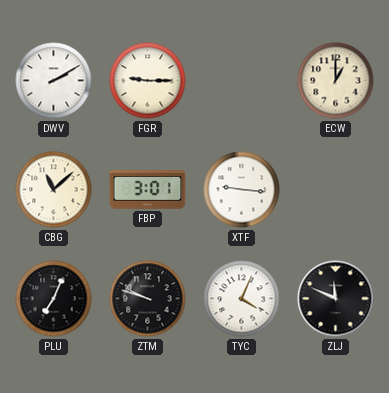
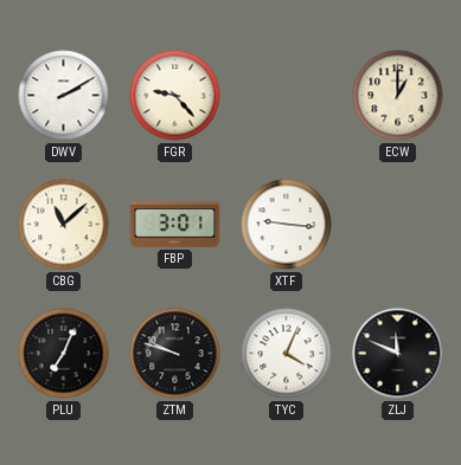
FGR: 9:15 -> 9:23
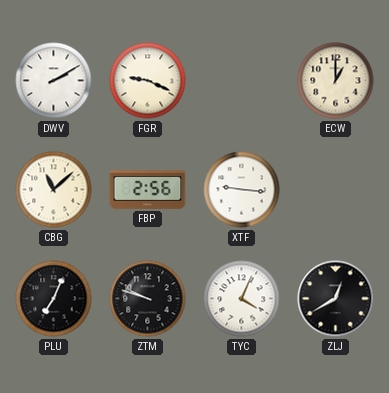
FGR: 9:23 -> 9:19
FBP: 3:01 -> 2:56
ZLJ: 11:49 -> 12:40
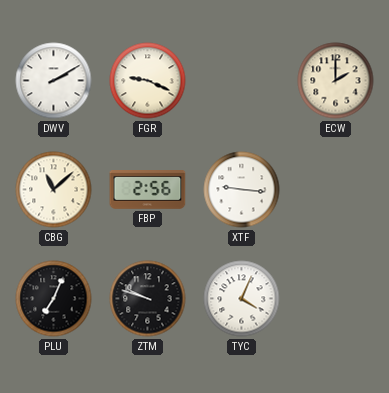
ECW: 1:00 -> 2:00
ZLJ: 12:40 -> none
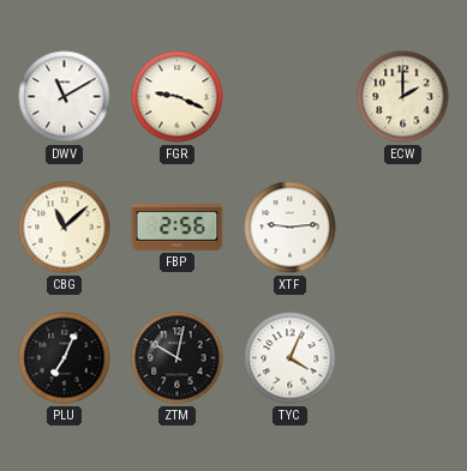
DWV: 2:10 -> 11:10
XTF: 9:16 -> 9:14
ZTM: 9:48 -> 10:02
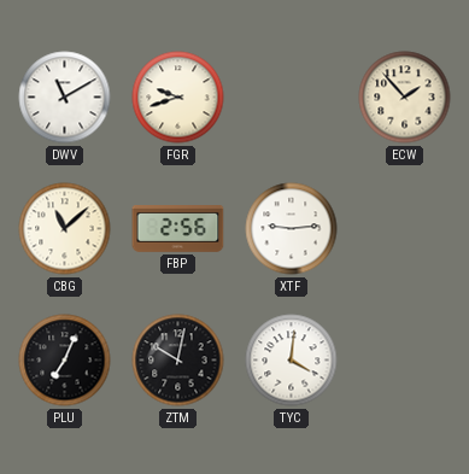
FGR: 9:19 -> 9:42
ECW: 2:00 -> 1:53
TYC: 4:04 -> 4:01
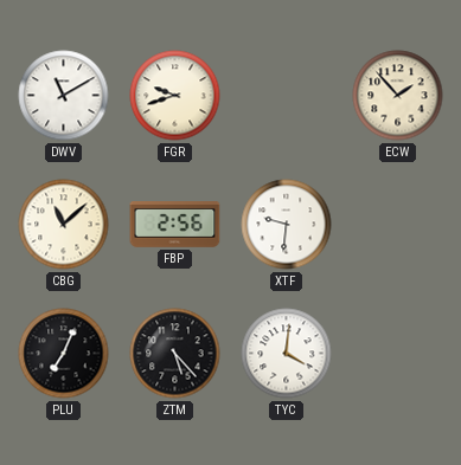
XTF: 9:14 -> 9:31
ZTM: 10:02 -> 5:23
